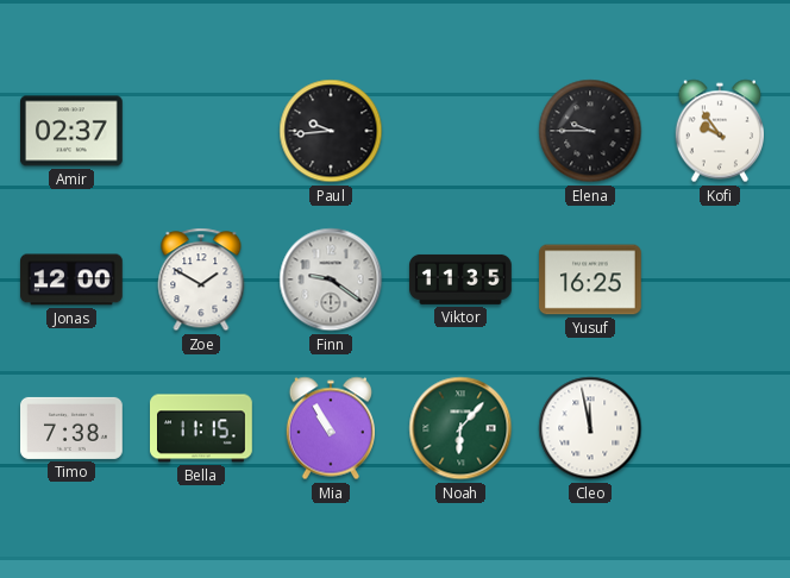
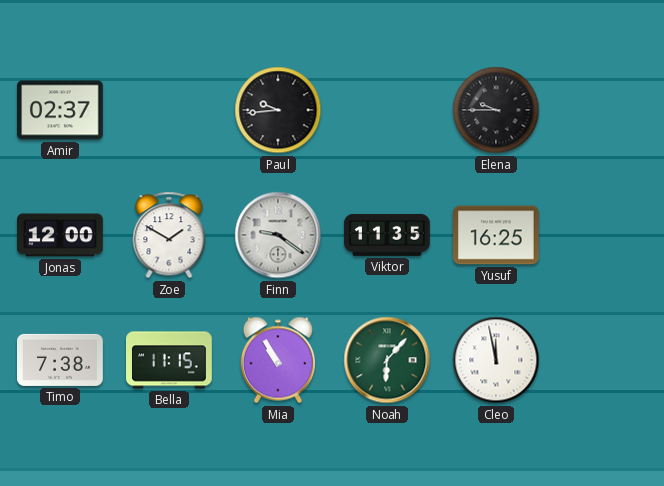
Kofi: 9:54 -> none
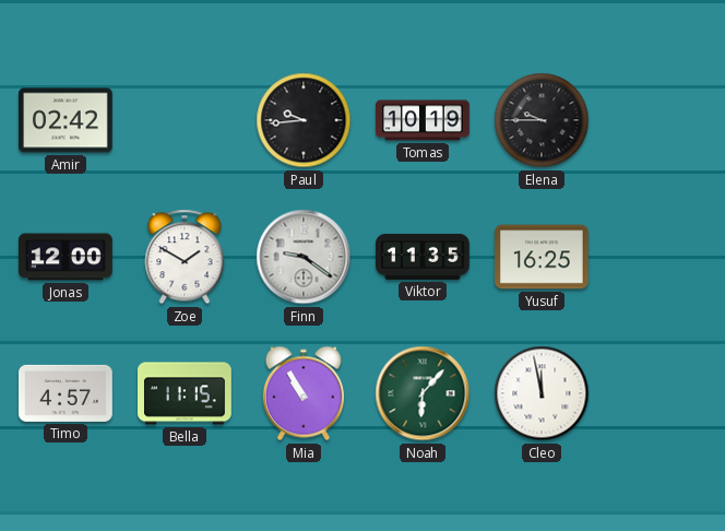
Amir: 02:37 -> 02:42
Tomas: none -> 10:19
Timo: 7:38 -> 4:57
